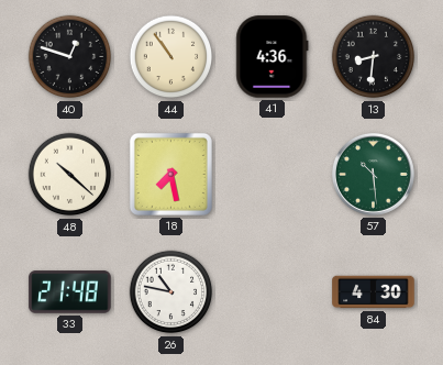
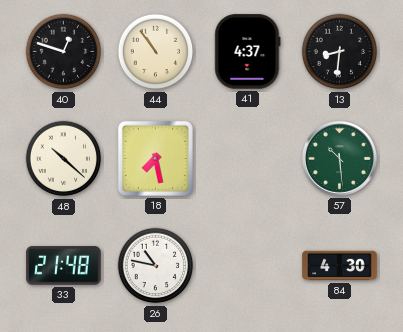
41: 4:36 -> 4:37
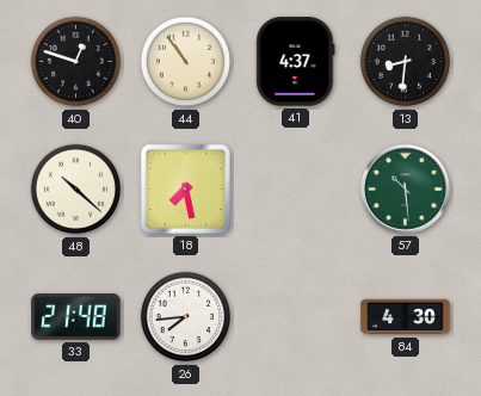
26: 10:47 -> 7:44
